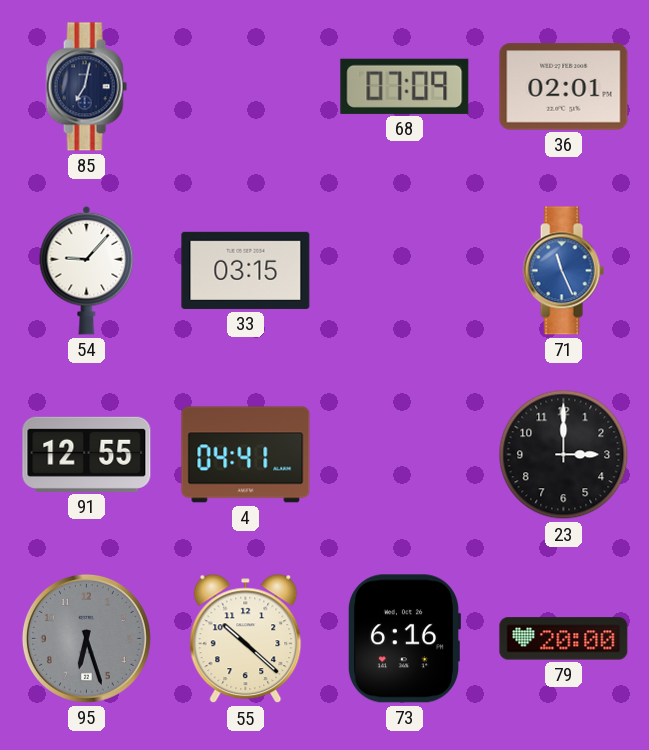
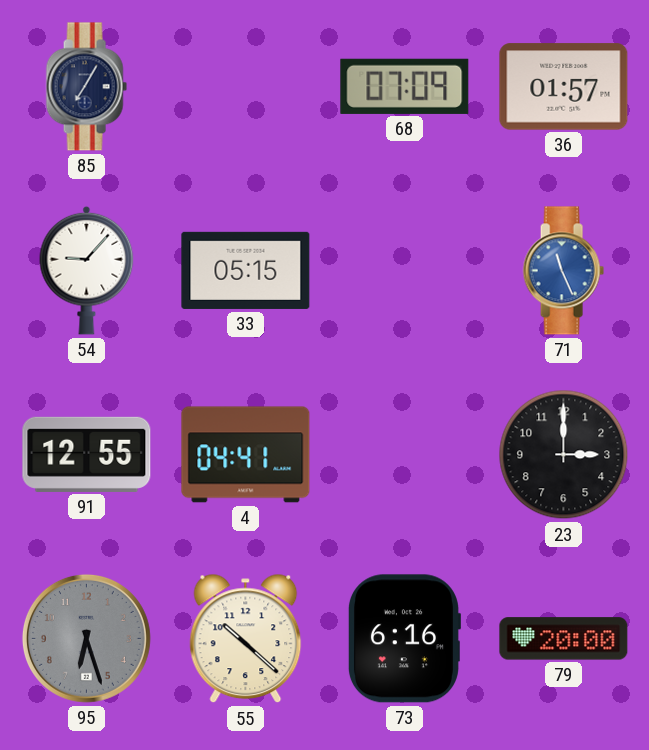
85: 7:02 -> 7:05
36: 02:01 -> 01:57
33: 03:15 -> 05:15
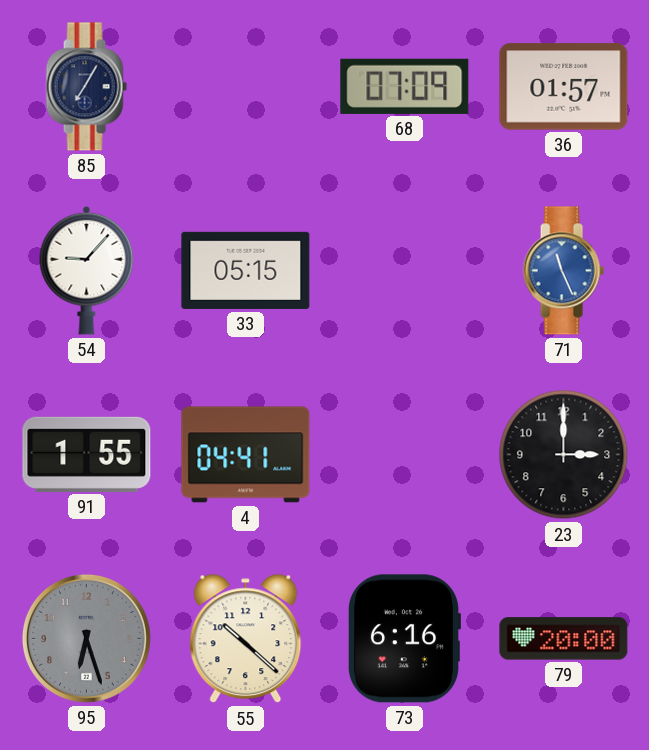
91: 12:55 -> 1:55
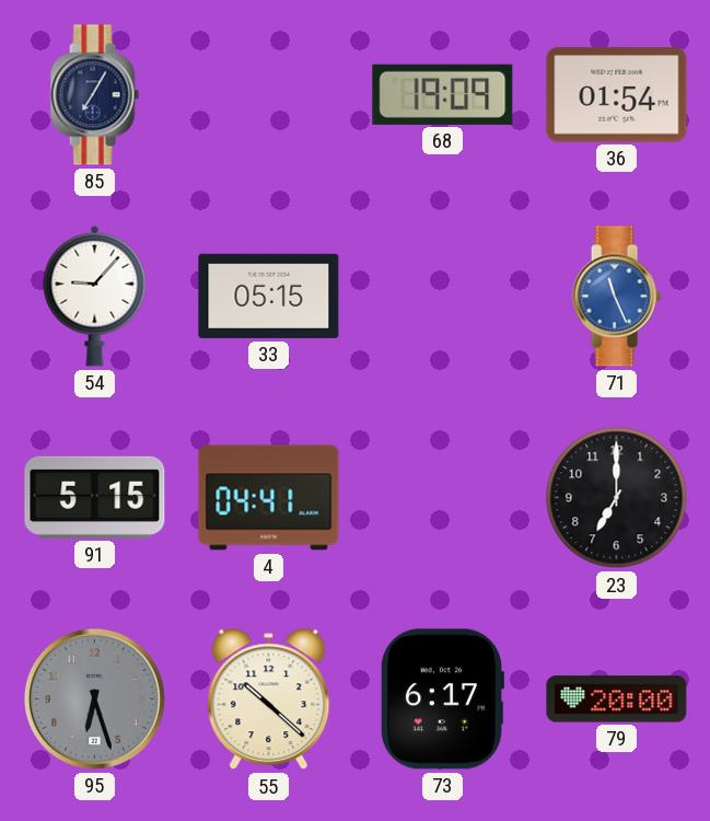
68: 07:09 -> 19:09
36: 01:57 -> 01:54
91: 1:55 -> 5:15
23: 3:00 -> 7:00
73: 6:16 -> 6:17
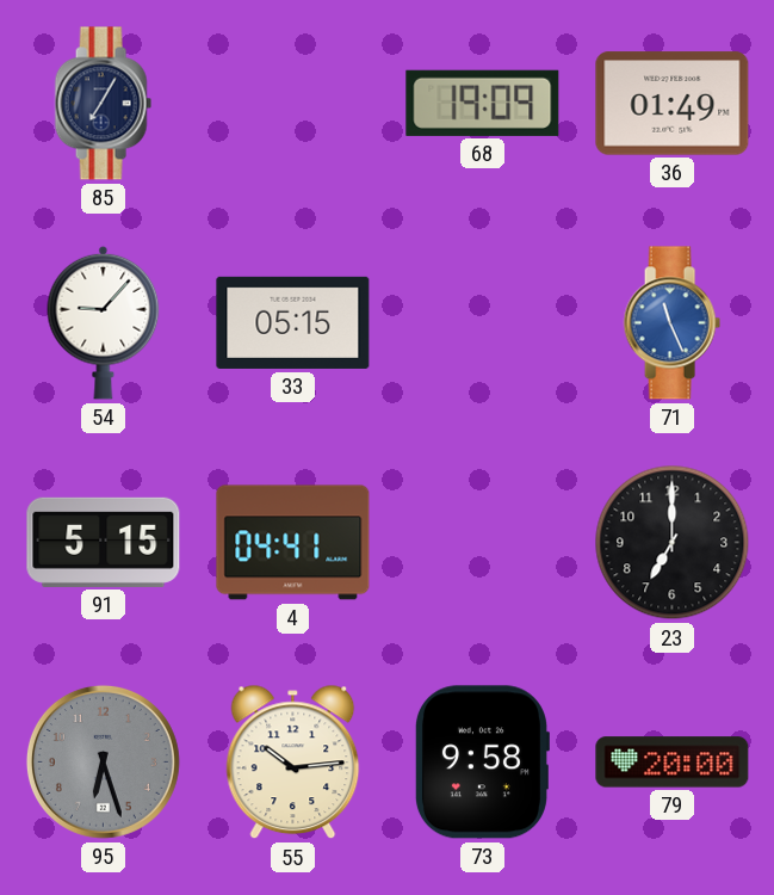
36: 01:54 -> 01:49
55: 10:22 -> 10:14
73: 6:17 -> 9:58
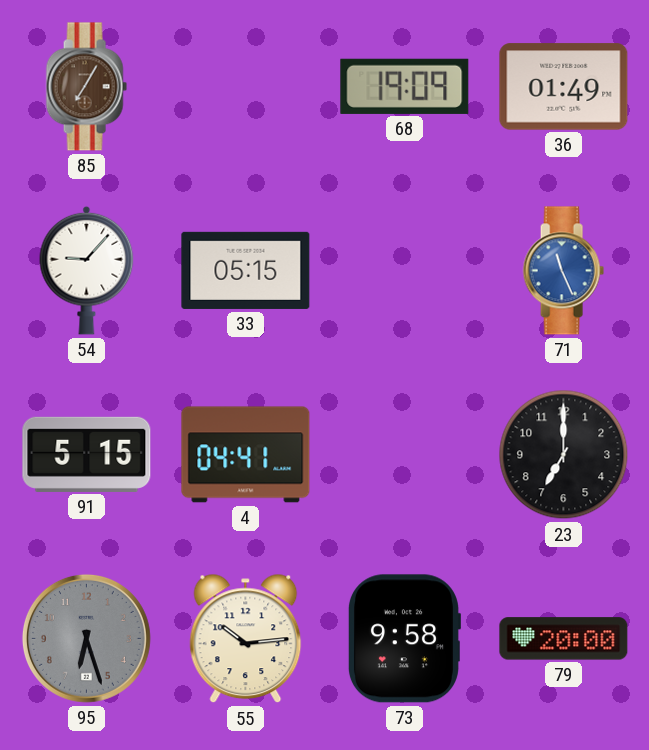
85 dial: navy -> brown
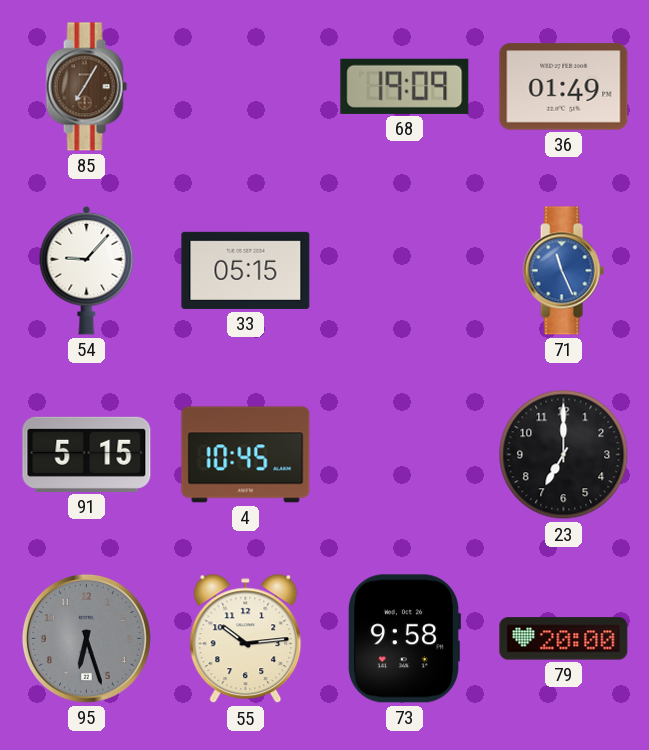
4: 04:41 -> 10:45
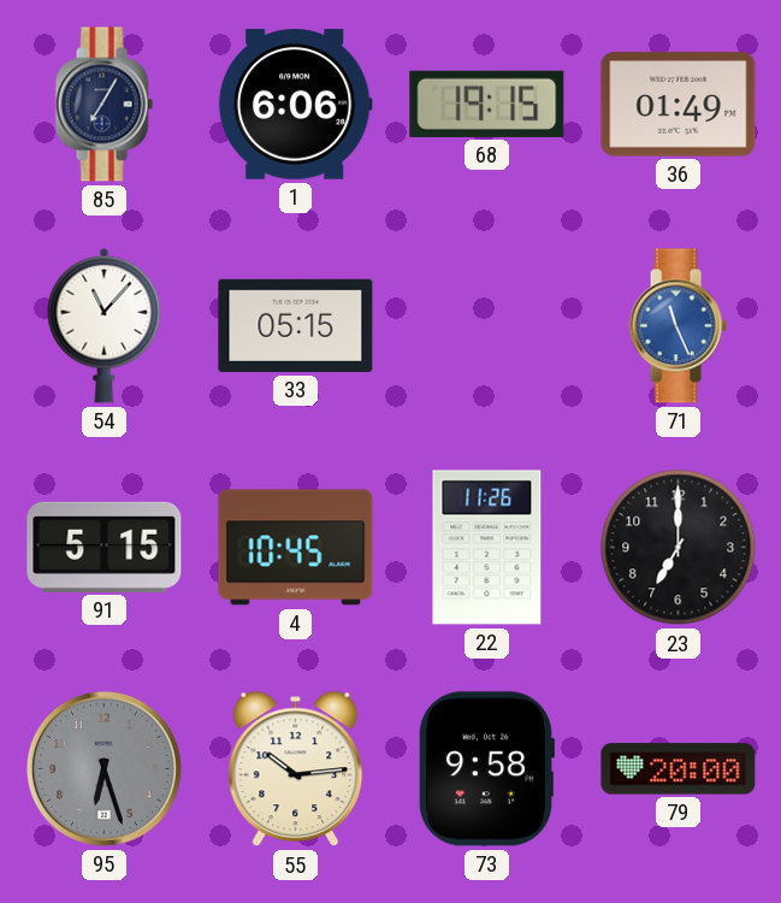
85 dial: brown -> navy
1: none -> 6:06
68: 19:09 -> 19:15
54: 9:07 -> 11:07
22: none -> 11:26
